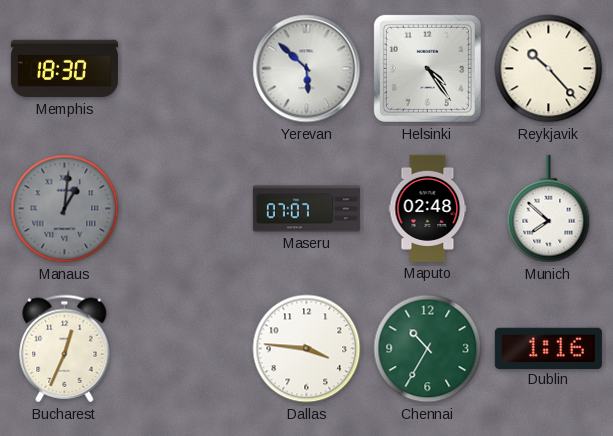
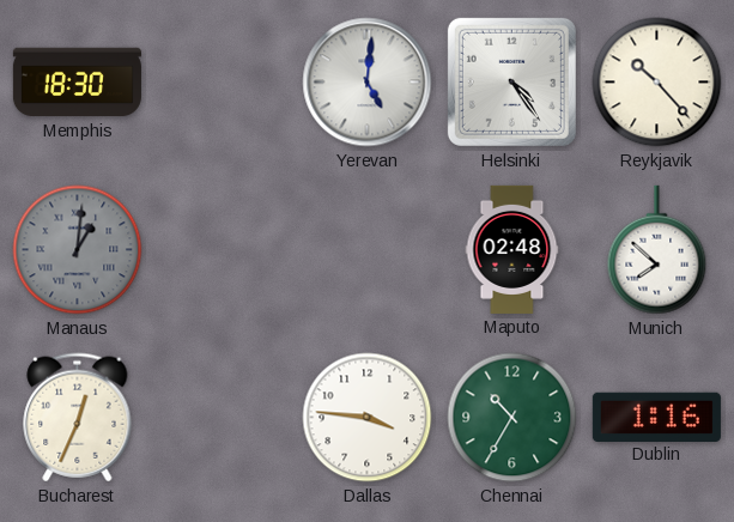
Yerevan: 5:52 -> 5:01
Maseru: 07:07 -> none
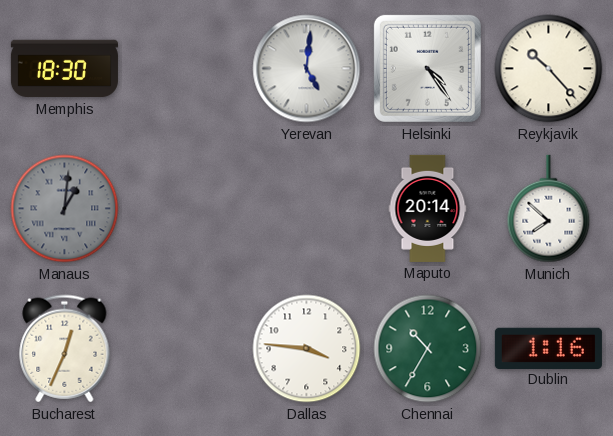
Maputo: 02:48 -> 20:14
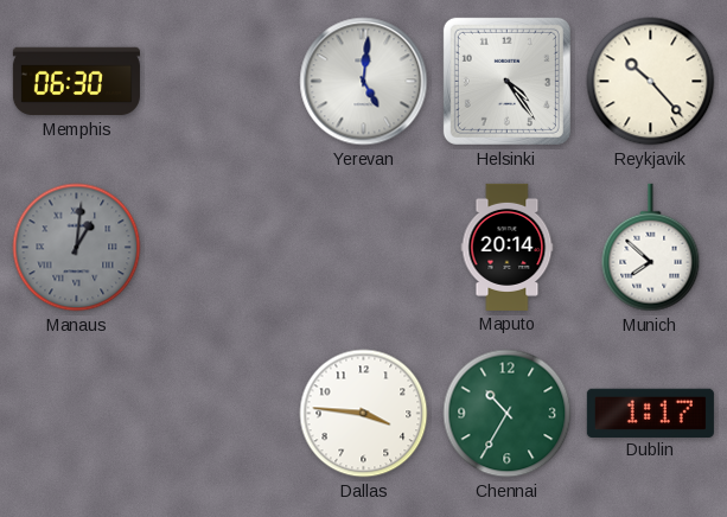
Memphis: 18:30 -> 06:30
Bucharest: 12:34 -> none
Dublin: 1:16 -> 1:17
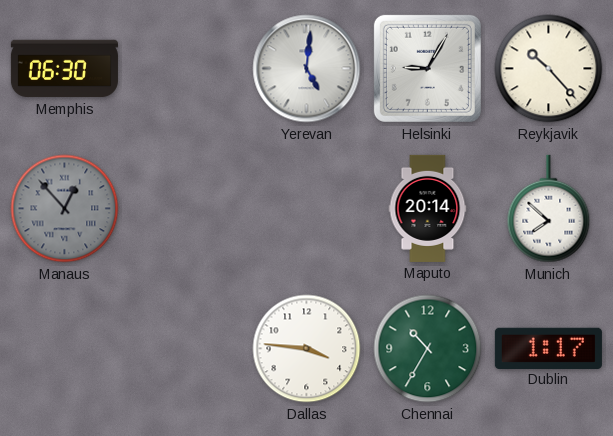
Helsinki: 4:24 -> 9:05
Manaus: 1:01 -> 12:53
